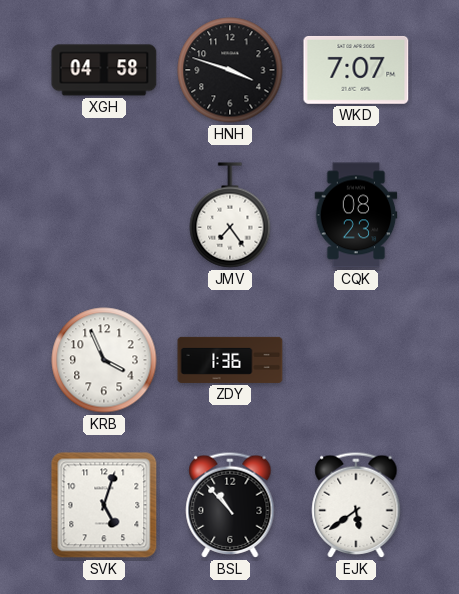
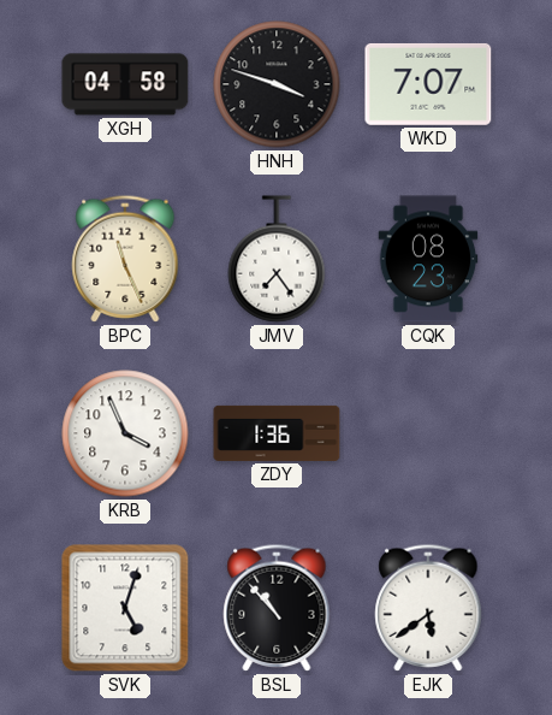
BPC: none -> 11:26
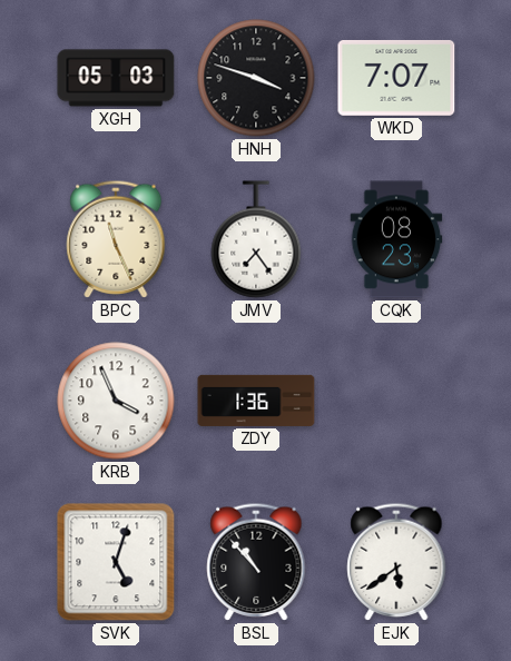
XGH: 04:58 -> 05:03
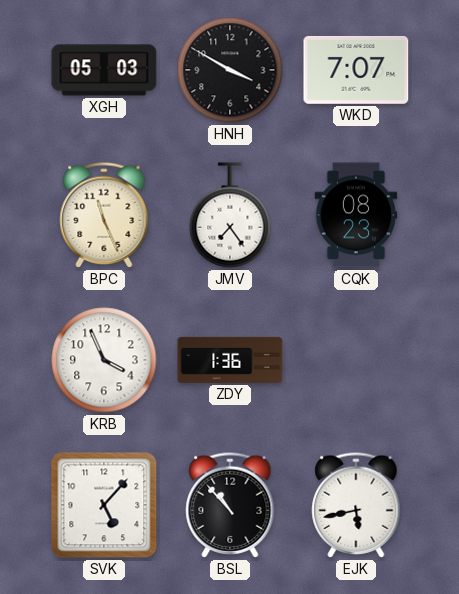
HNH: 3:48 -> 3:50
SVK: 5:03 -> 5:07
EJK: 5:39 -> 5:43
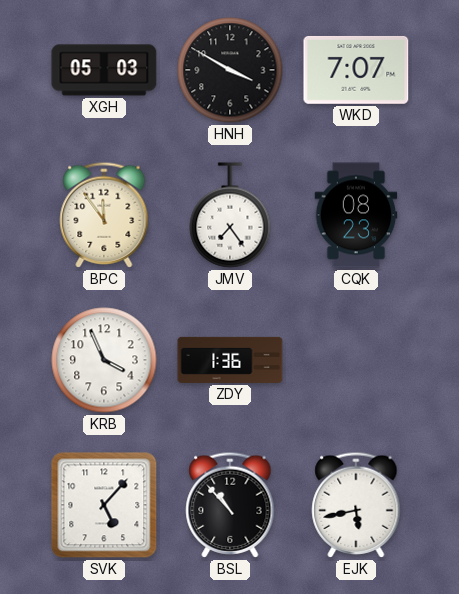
BPC: 11:26 -> 11:54
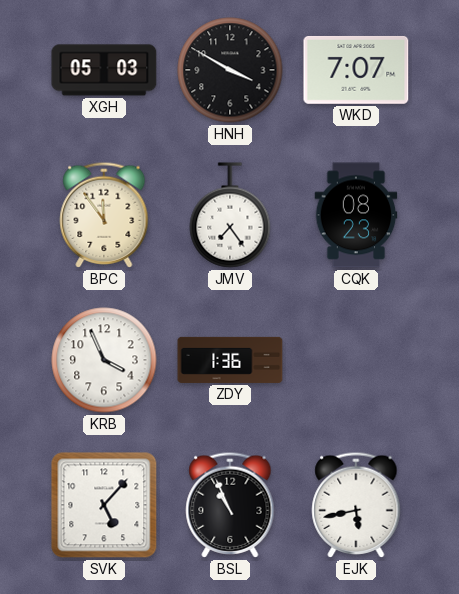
BSL: 10:53 -> 10:56
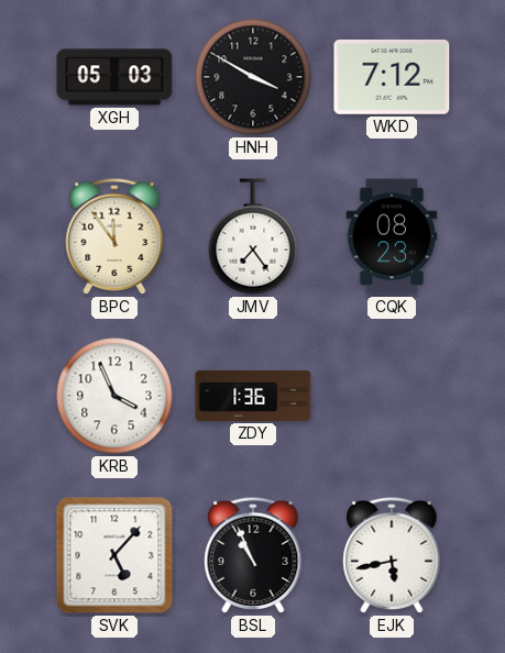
WKD: 7:07 -> 7:12
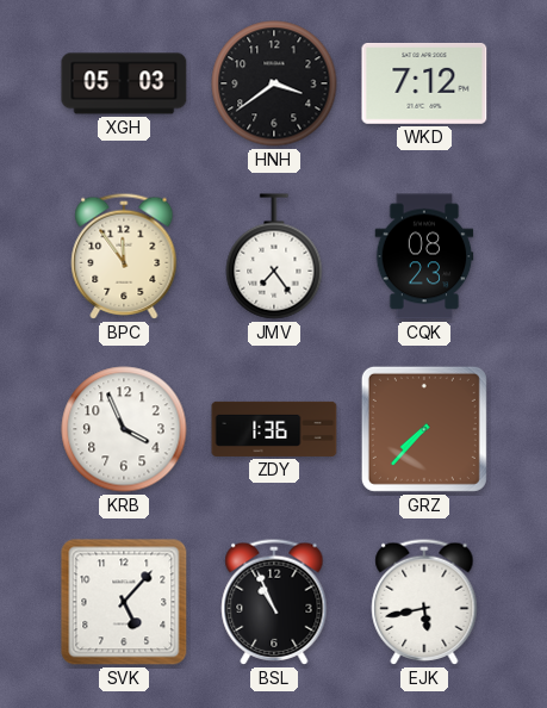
HNH: 3:50 -> 3:39
GRZ: none -> 7:37
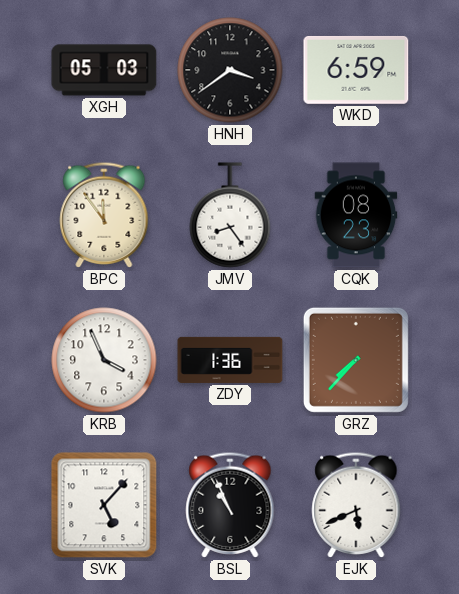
WKD: 7:12 -> 6:59
JMV: 7:24 -> 8:24
EJK: 5:43 -> 5:41
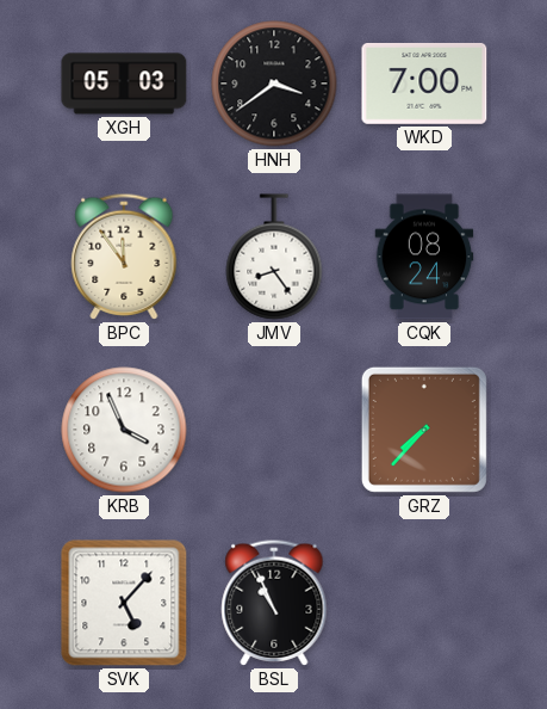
WKD: 6:59 -> 7:00
CQK: 08:23 -> 08:24
ZDY: 1:36 -> none
EJK: 5:41 -> none
